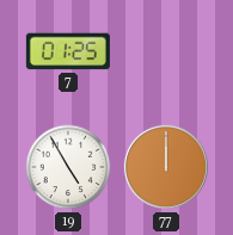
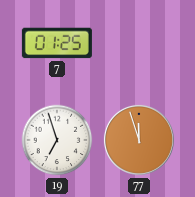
19: 4:55 -> 6:57
77: 12:00 -> 11:57
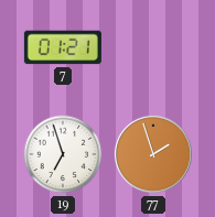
7: 01:25 -> 01:21
77: 11:57 -> 1:57
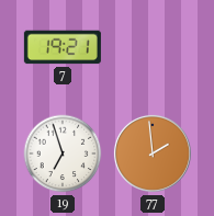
7: 01:21 -> 19:21
77: 1:57 -> 1:59
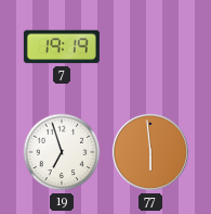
7: 19:21 -> 19:19
77: 1:59 -> 5:59
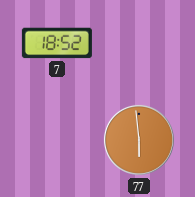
7: 19:19 -> 18:52
19: 6:57 -> none
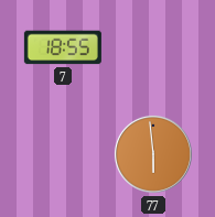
7: 18:52 -> 18:55
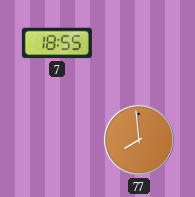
77: 5:59 -> 7:59
